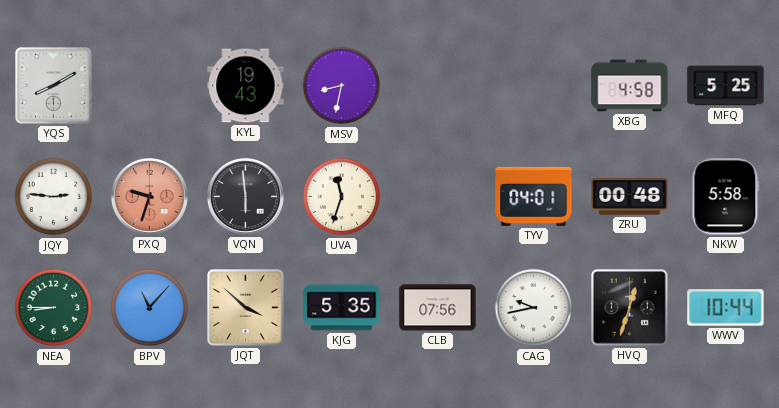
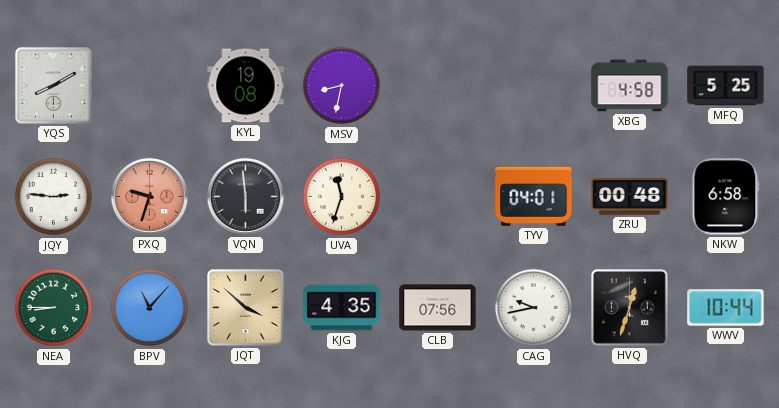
KYL: 19:43 -> 19:08
NKW: 5:58 -> 6:58
KJG: 5:35 -> 4:35
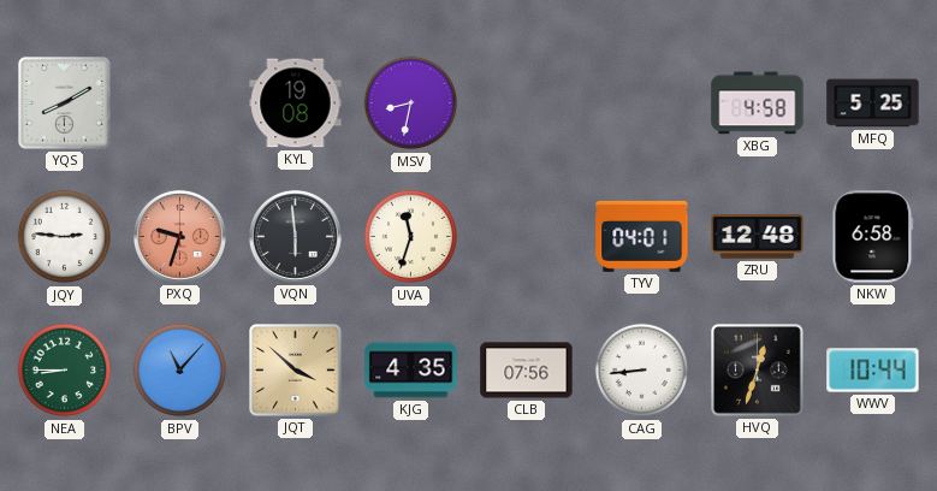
ZRU: 00:48 -> 12:48
CAG: 9:43 -> 8:44
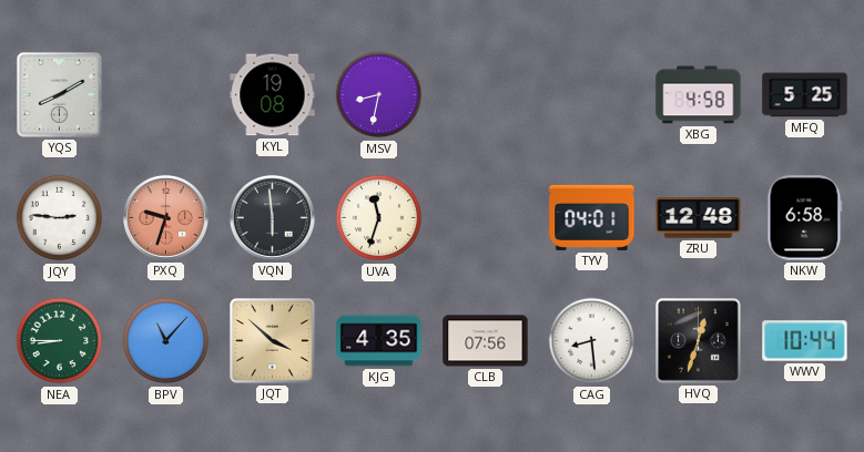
CAG: 8:44 -> 8:29
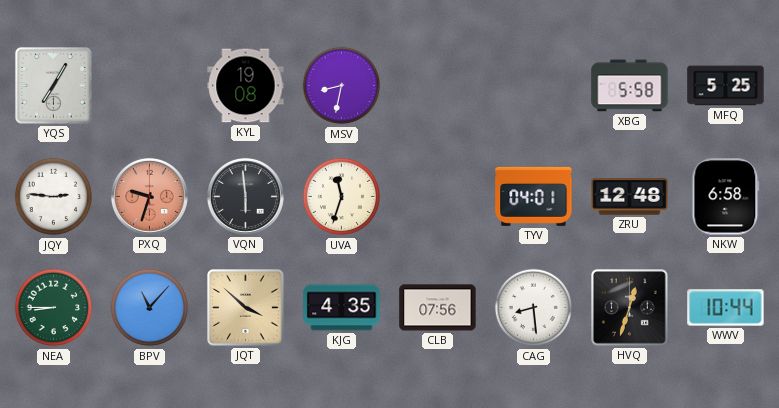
YQS: 8:10 -> 7:05
XBG: 4:58 -> 5:58
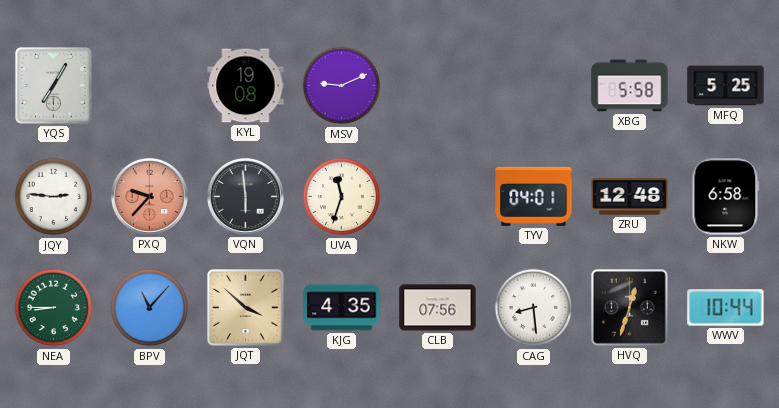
MSV: 8:32 -> 9:11
PXQ: 9:33 -> 9:37
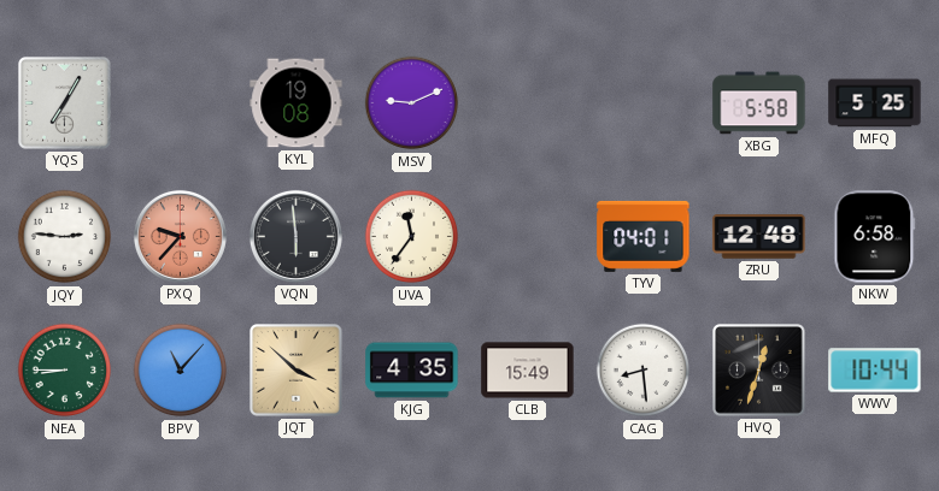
UVA: 11:33 -> 11:36
CLB: 07:56 -> 15:49
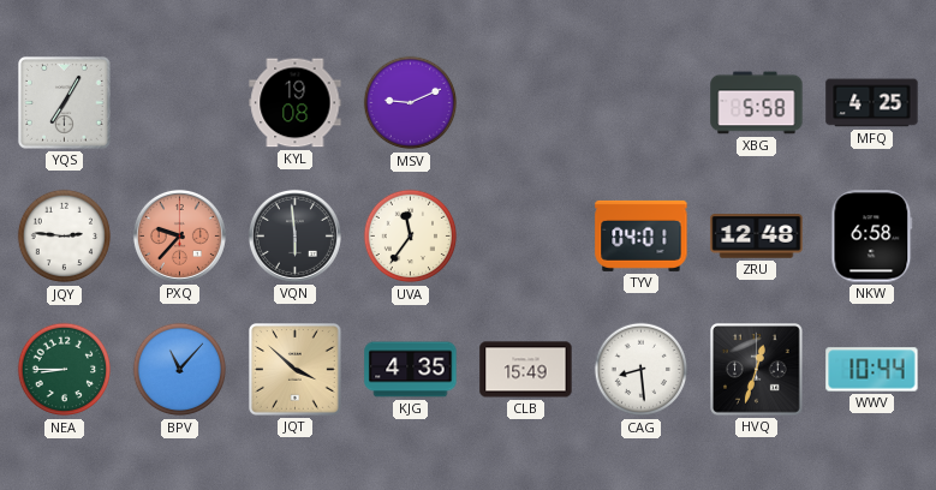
MFQ: 5:25 -> 4:25
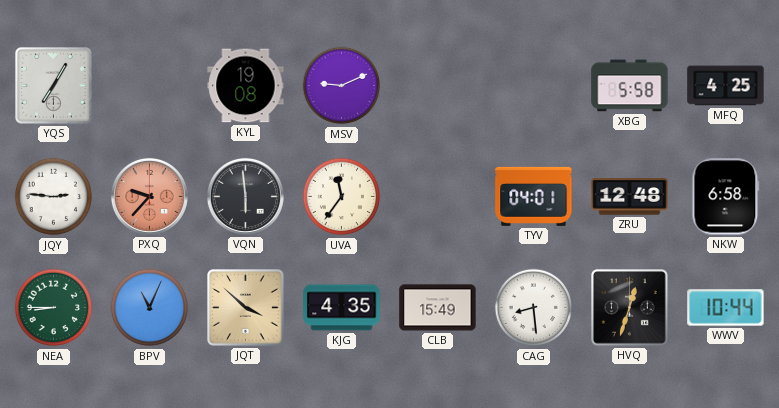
BPV: 11:07 -> 11:04
